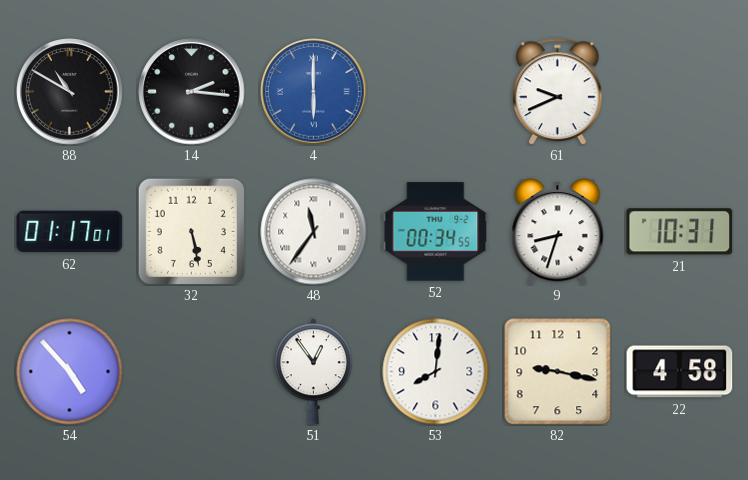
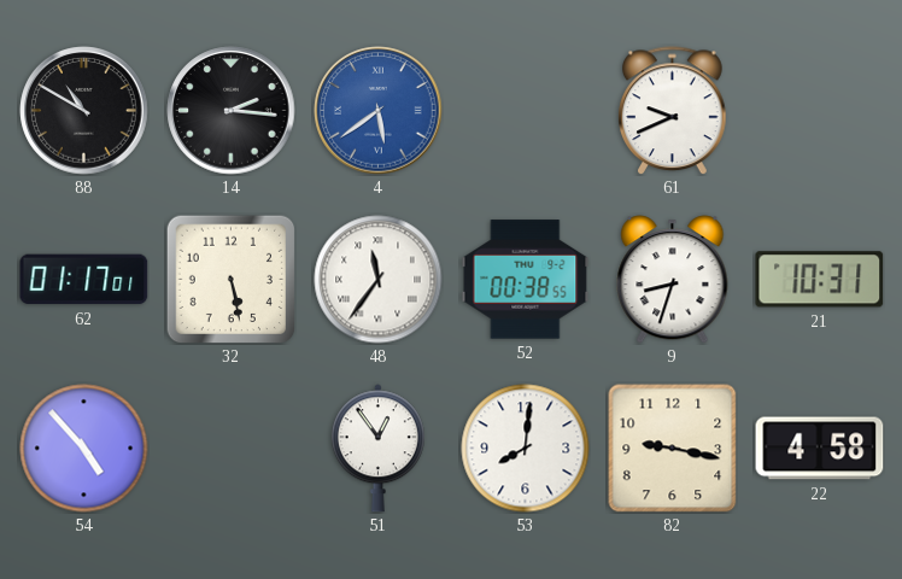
4: 6:00 -> 5:39
52: 00:34 -> 00:38
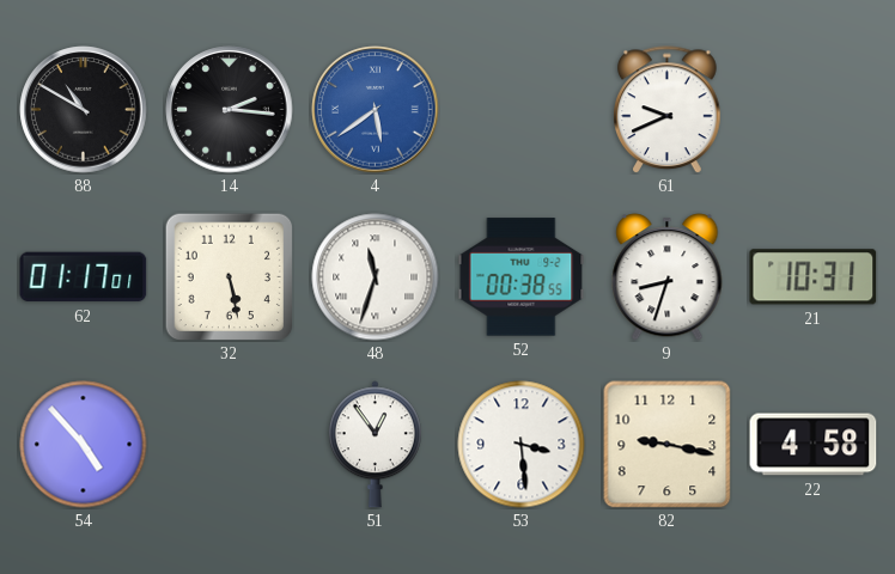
48: 11:36 -> 11:33
53: 8:01 -> 3:29
